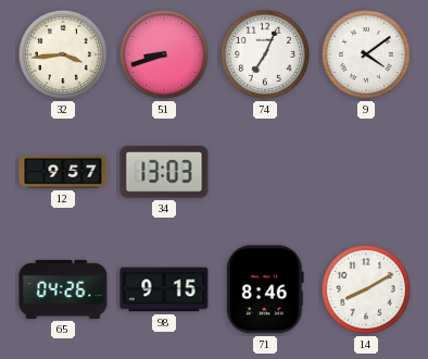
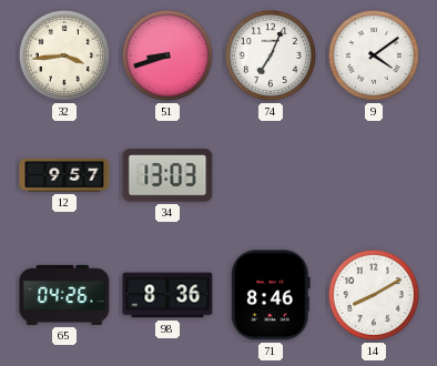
98: 9:15 -> 8:36
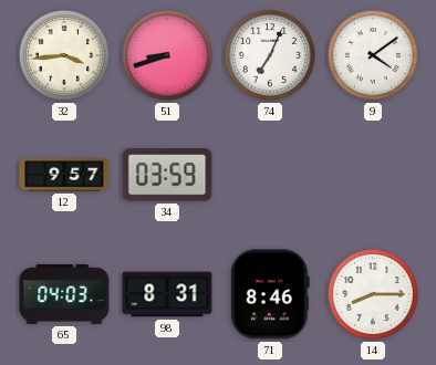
34: 13:03 -> 03:59
65: 04:26 -> 04:03
98: 8:36 -> 8:31
14: 8:10 -> 8:15
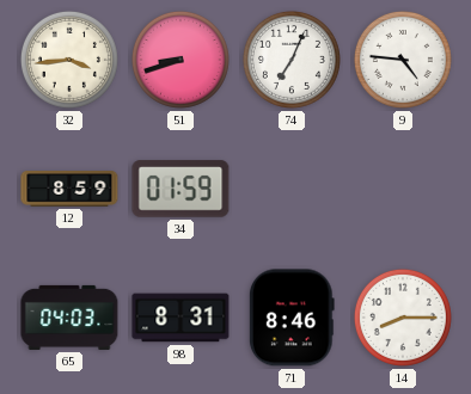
9: 4:09 -> 4:46
12: 9:57 -> 8:59
34: 03:59 -> 01:59
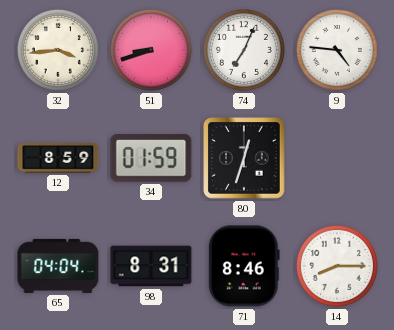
80: none -> 12:33
65: 04:03 -> 04:04
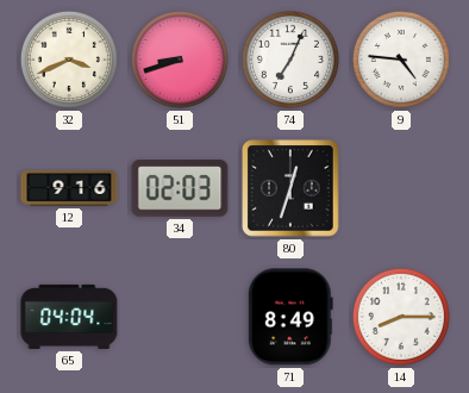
32: 3:44 -> 3:41
12: 8:59 -> 9:16
34: 01:59 -> 02:03
98: 8:31 -> none
71: 8:46 -> 8:49
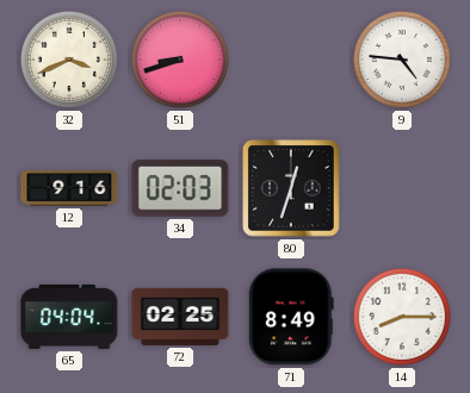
74: 7:04 -> none
72: none -> 02:25
